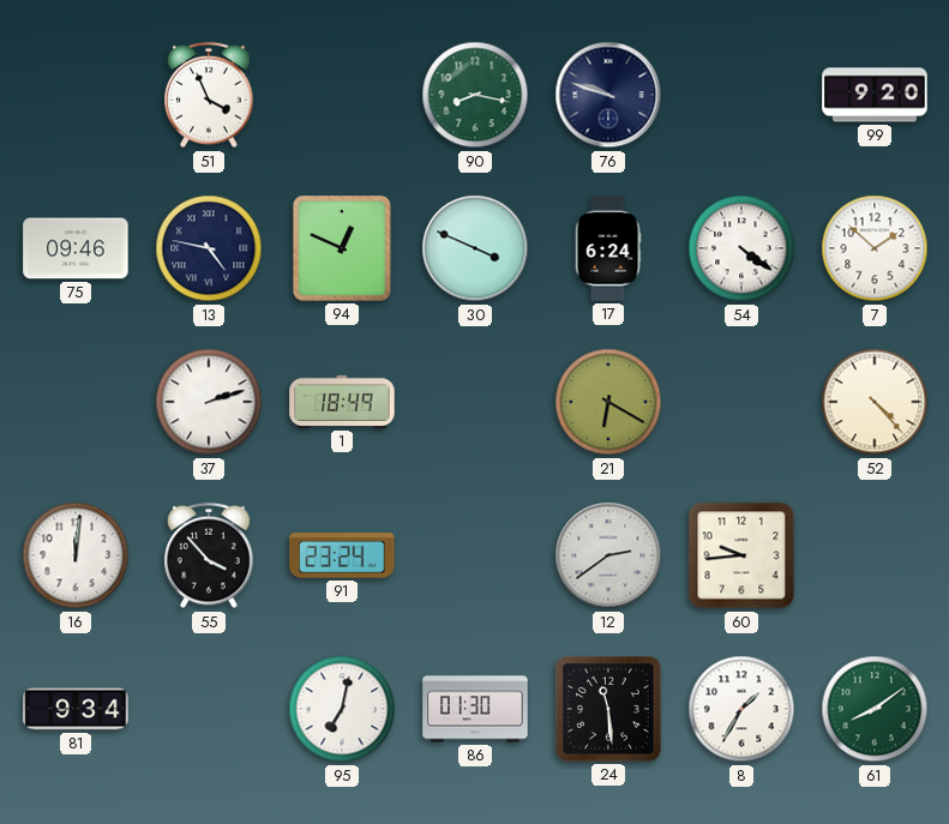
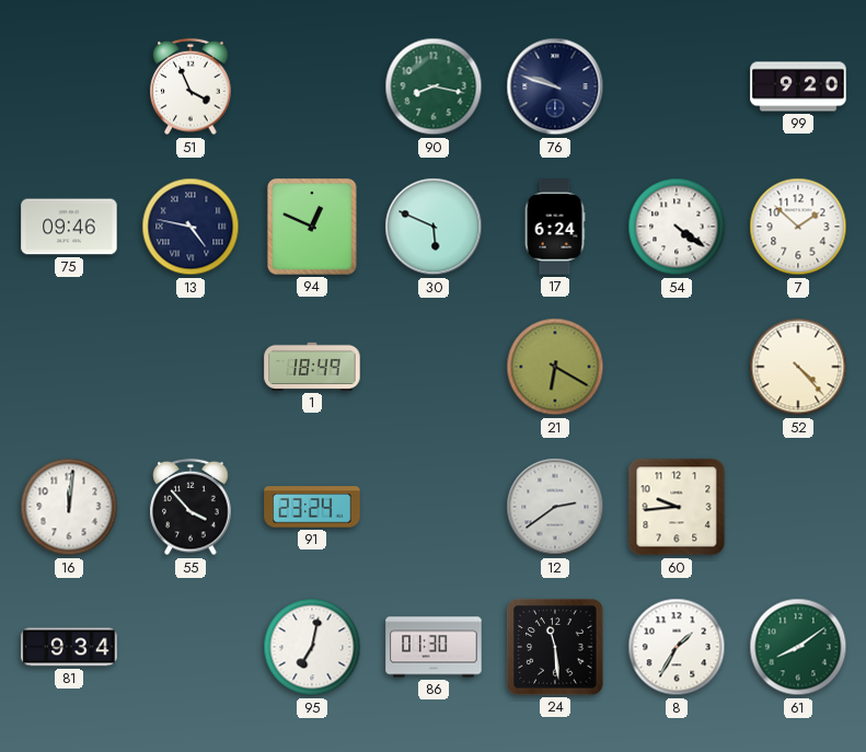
30: 3:49 -> 5:49
37: 2:12 -> none
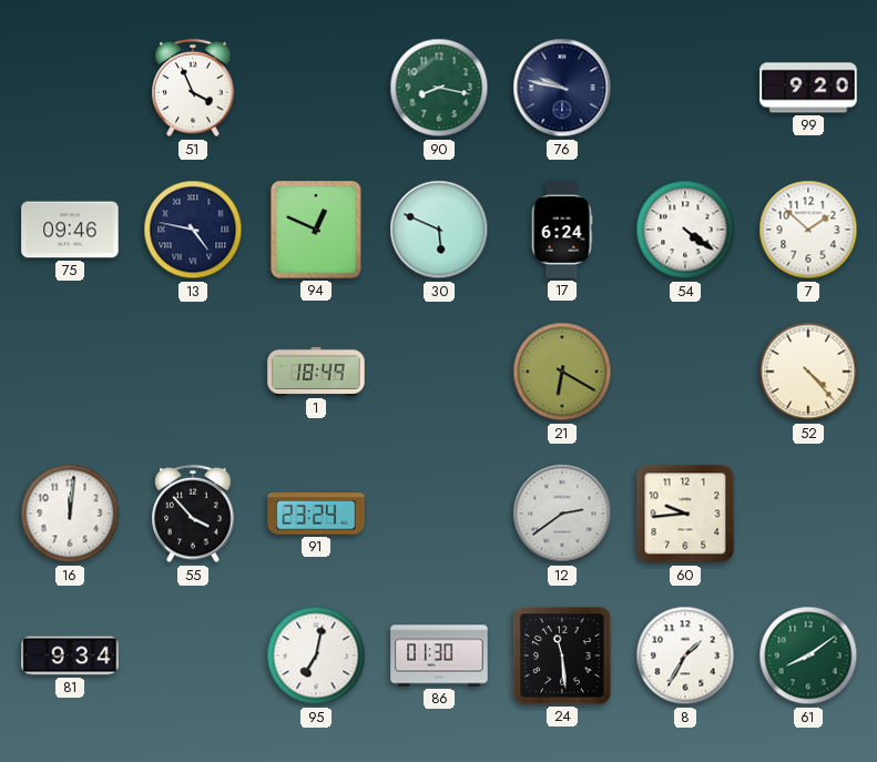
76: 9:48 -> 9:47
